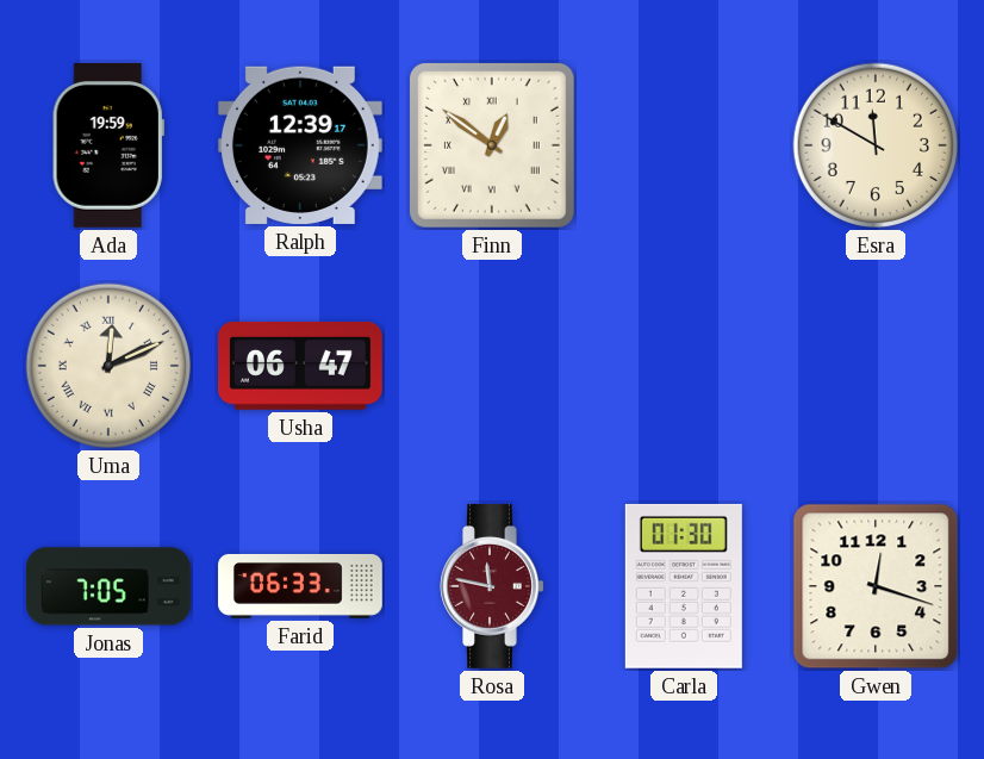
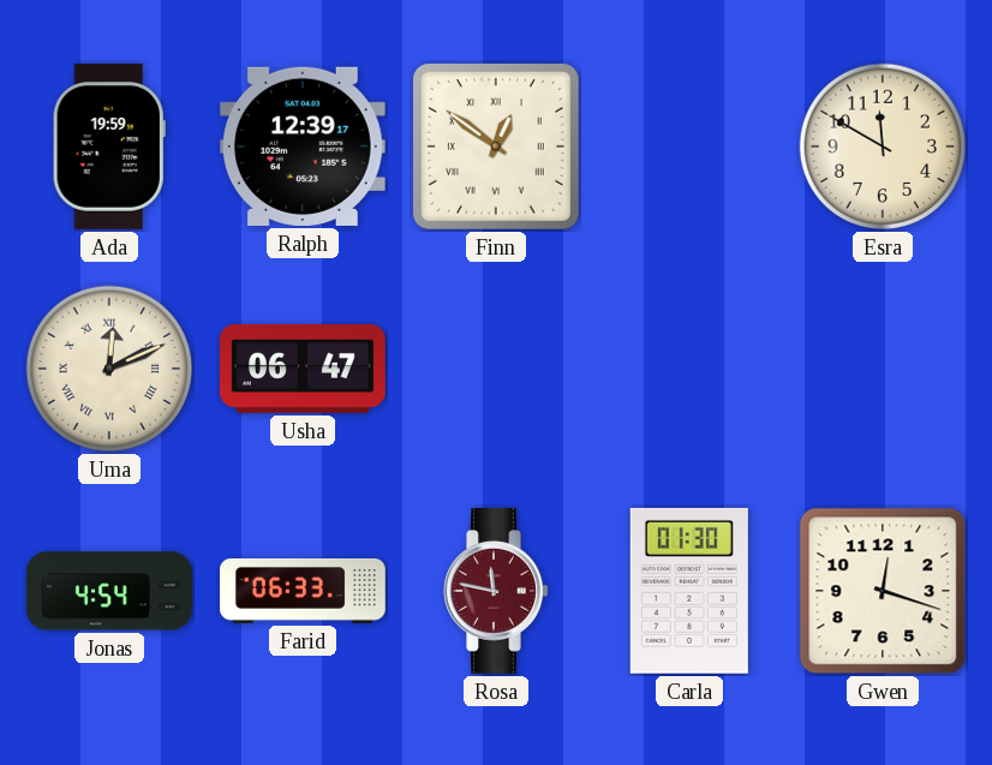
Jonas: 7:05 -> 4:54
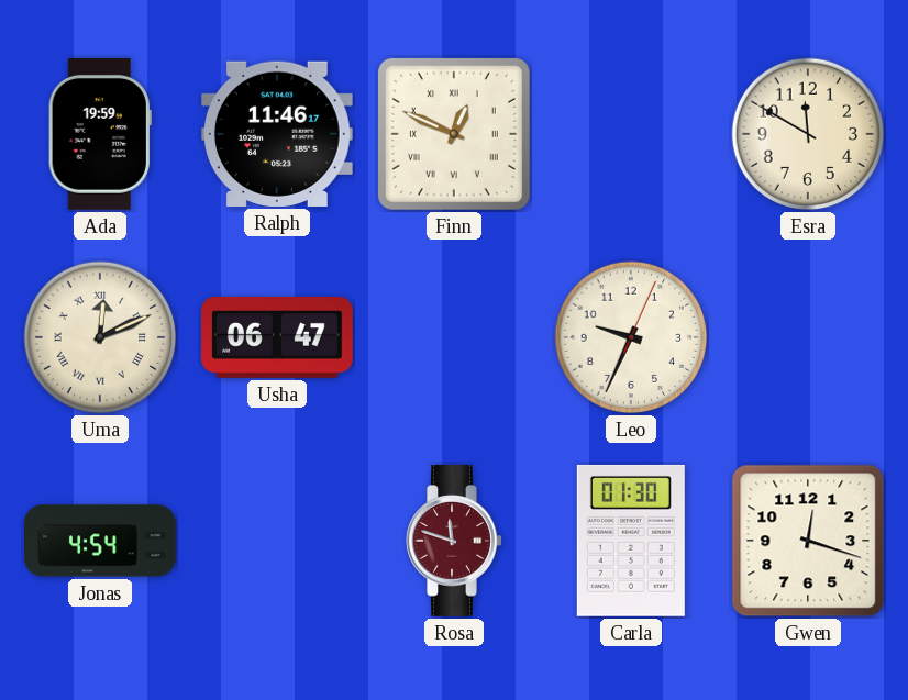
Ralph: 12:39 -> 11:46
Finn: 12:51 -> 12:49
Leo: none -> 9:34
Farid: 06:33 -> none
Rosa: 11:47 -> 11:48
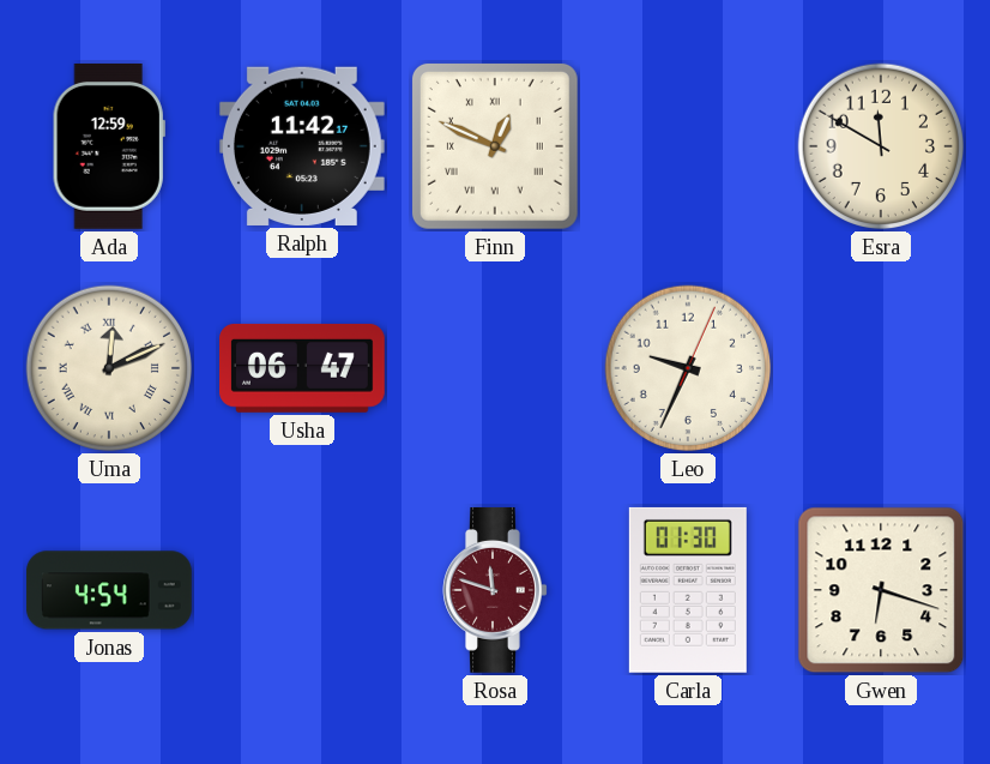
Ada: 19:59 -> 12:59
Ralph: 11:46 -> 11:42
Gwen: 12:18 -> 6:18
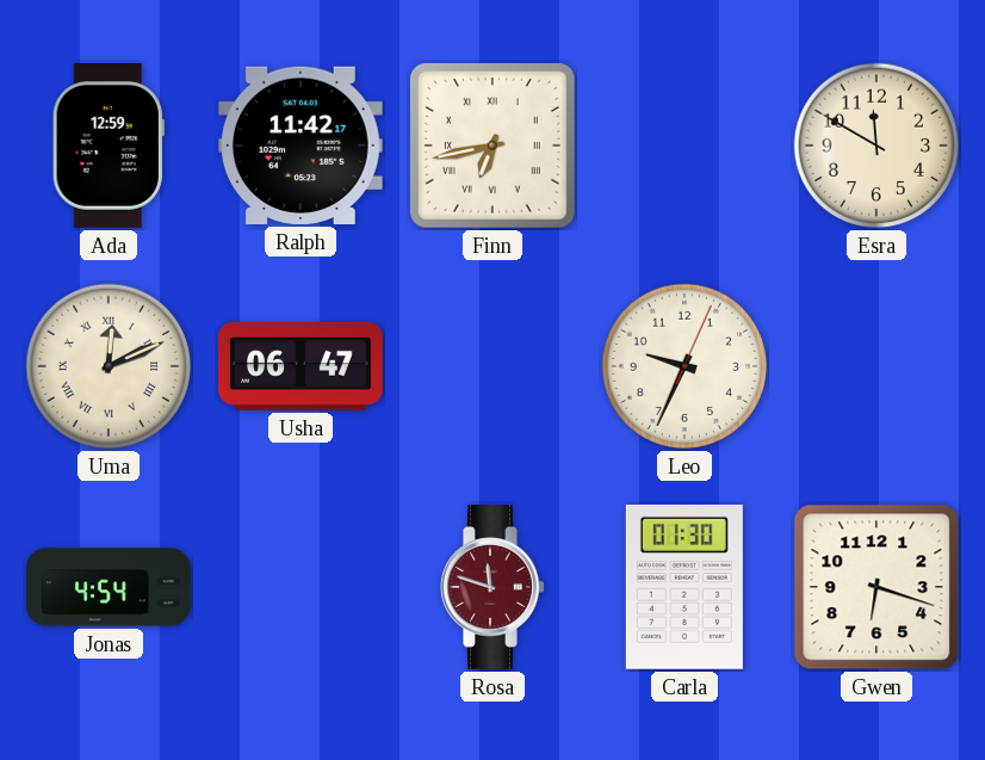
Finn: 12:49 -> 6:43
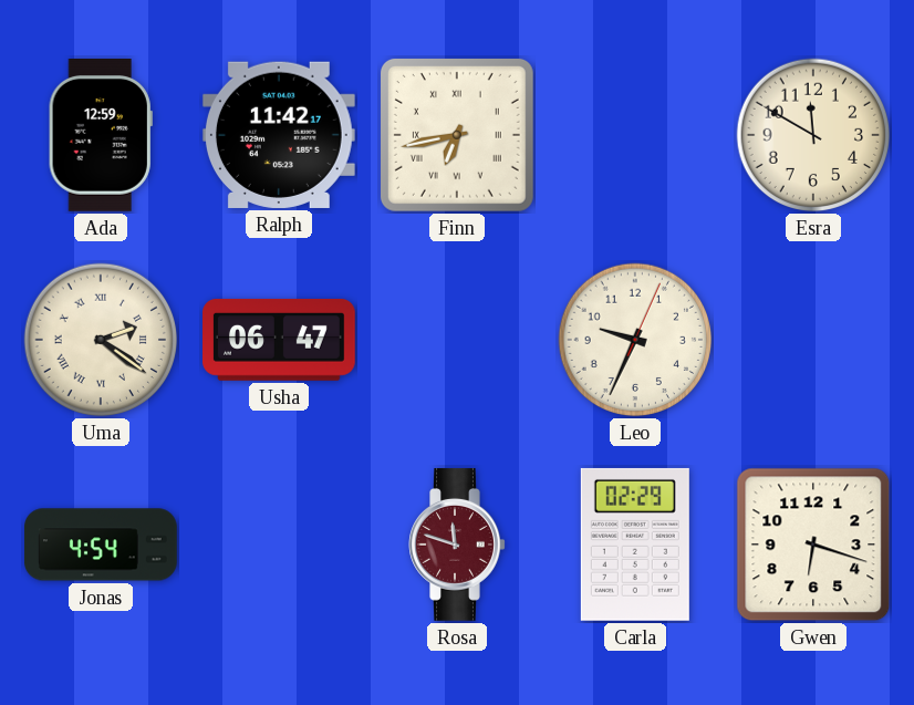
Uma: 12:11 -> 2:21
Carla: 01:30 -> 02:29
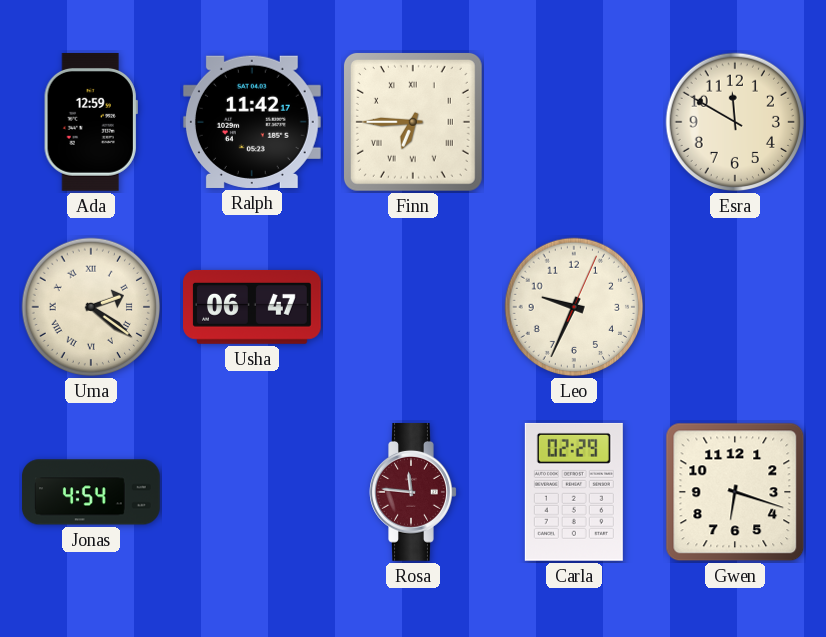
Finn: 6:43 -> 6:45
Rosa: 11:48 -> 11:46
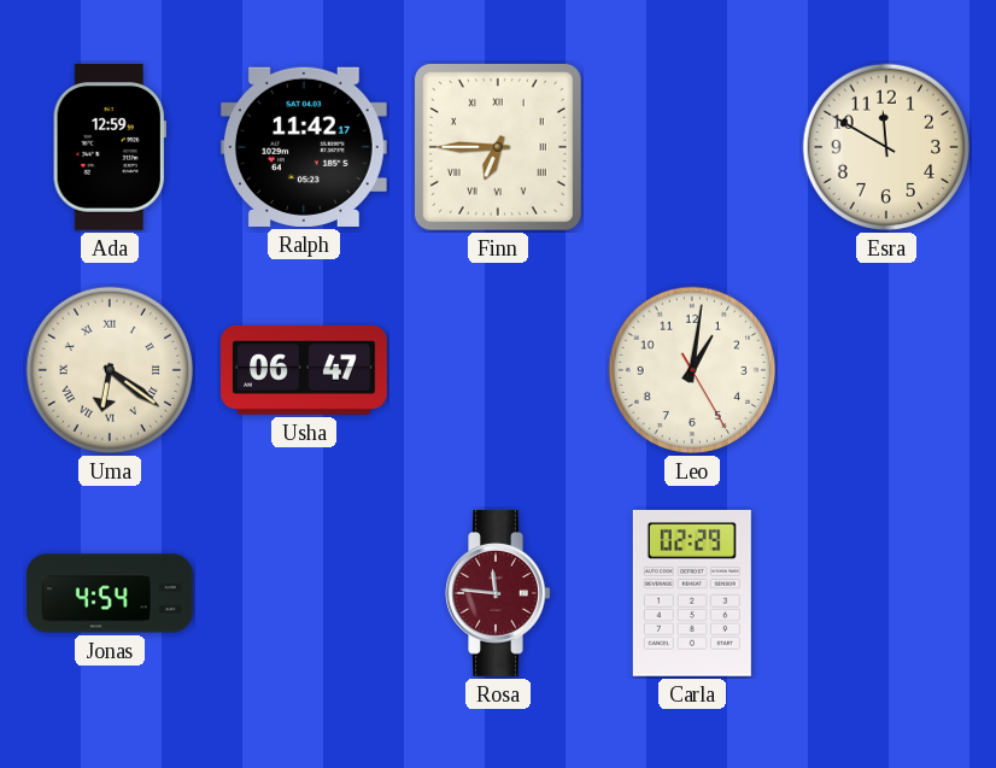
Uma: 2:21 -> 6:21
Leo: 9:34 -> 1:01
Gwen: 6:18 -> none
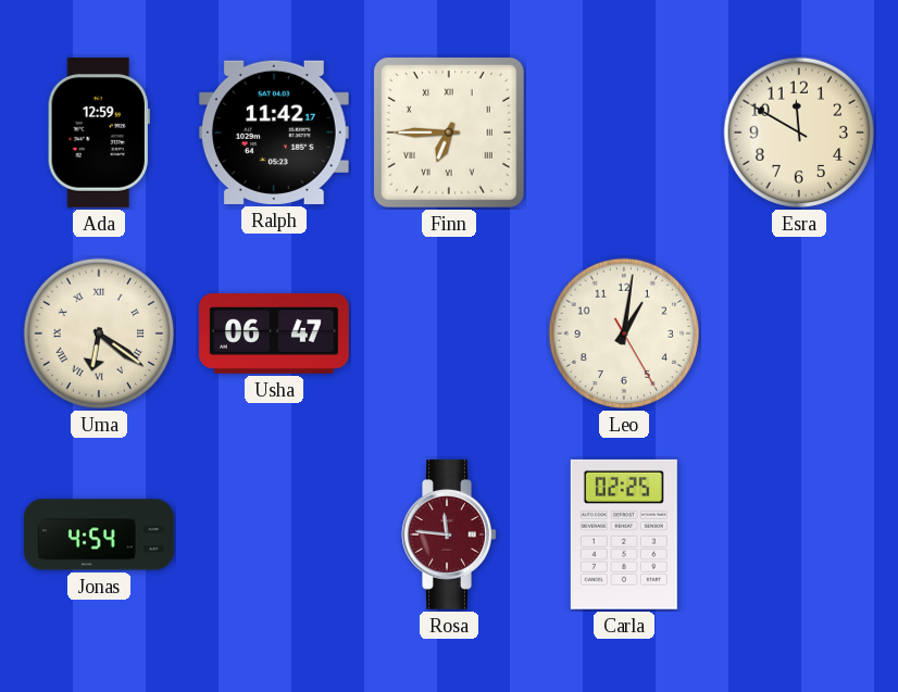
Carla: 02:29 -> 02:25
